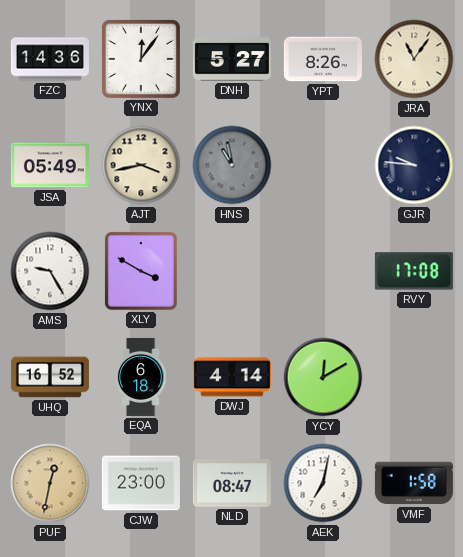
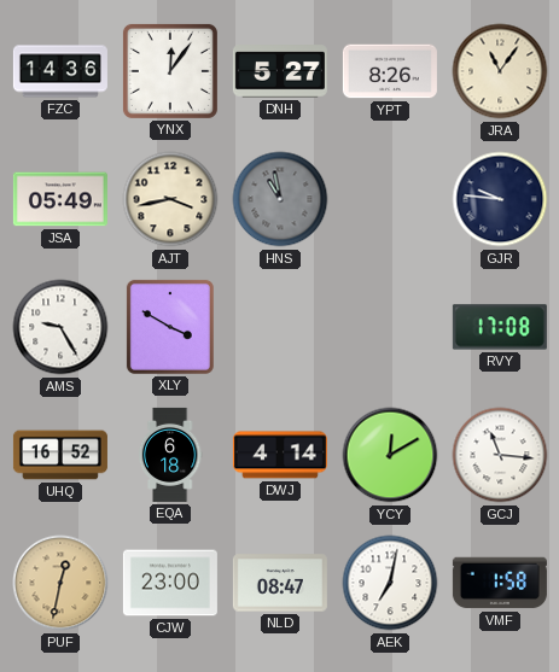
GCJ: none -> 11:16
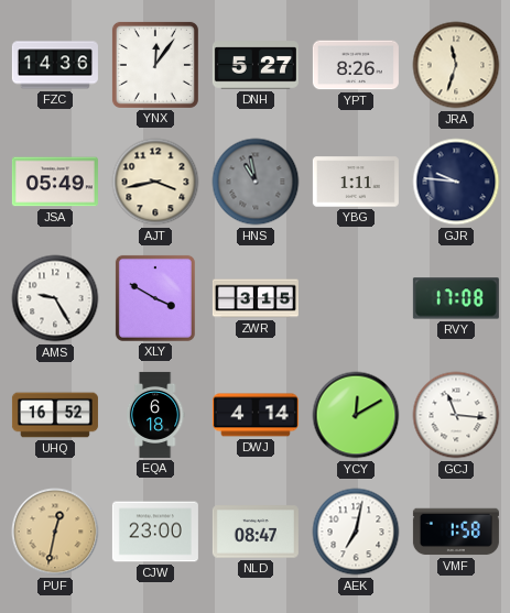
JRA: 11:06 -> 11:33
YBG: none -> 1:11
ZWR: none -> 3:15
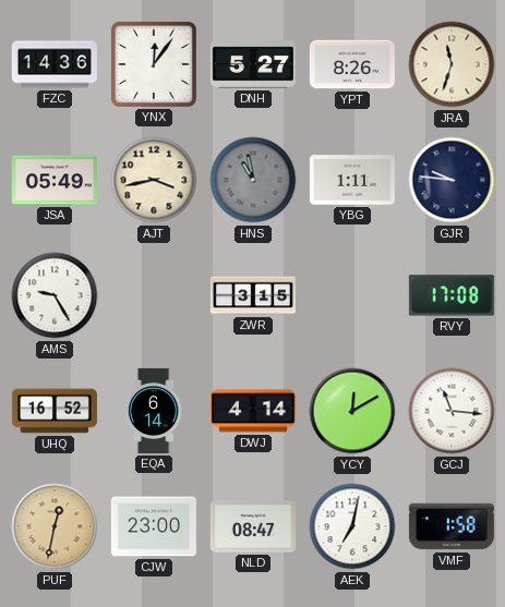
XLY: 3:50 -> none
EQA: 6:18 -> 6:14
